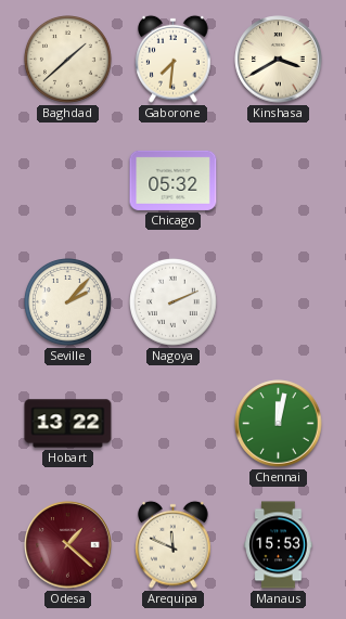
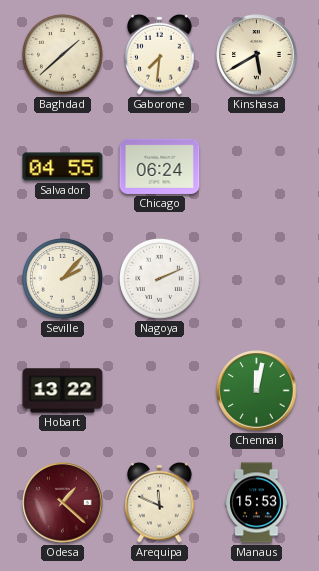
Kinshasa: 3:40 -> 5:40
Salvador: none -> 04:55
Chicago: 05:32 -> 06:24
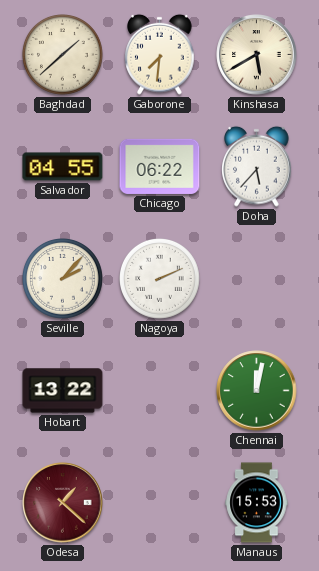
Chicago: 06:24 -> 06:22
Doha: none -> 5:37
Arequipa: 11:49 -> none
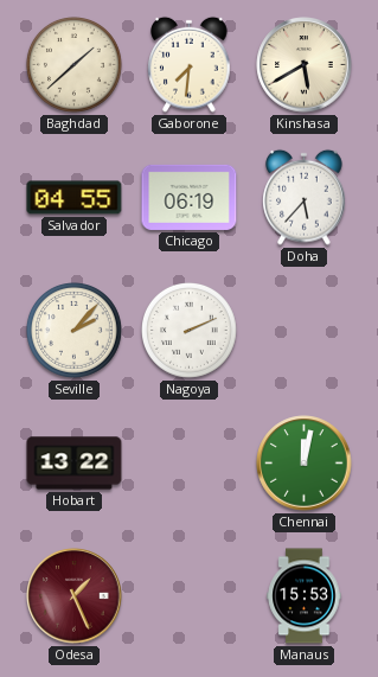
Chicago: 06:22 -> 06:19
Odesa: 1:22 -> 1:26
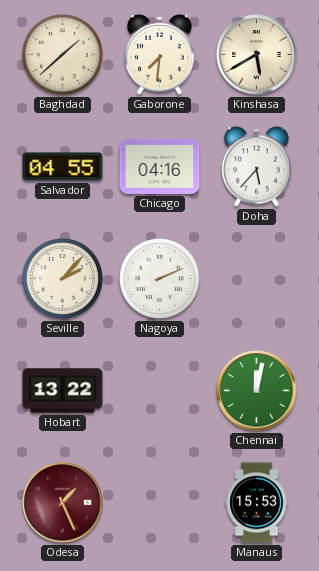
Chicago: 06:19 -> 04:16
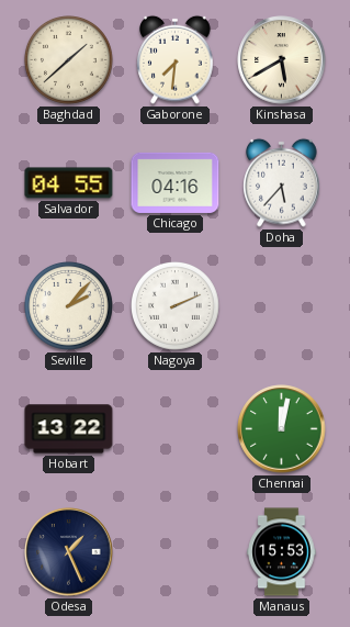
Odesa dial: burgundy -> navy
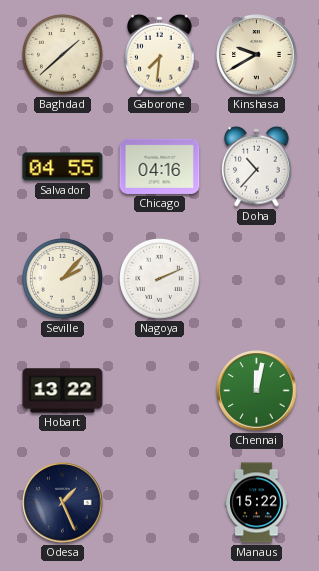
Kinshasa: 5:40 -> 9:40
Doha: 5:37 -> 10:37
Manaus: 15:53 -> 15:22
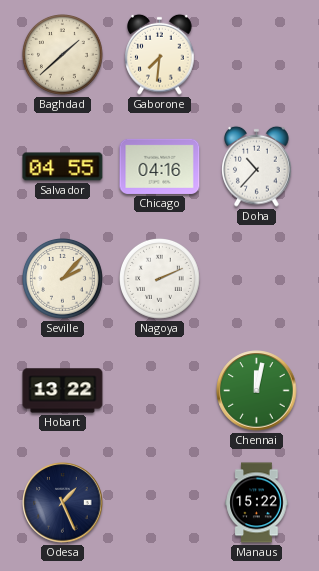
Kinshasa: 9:40 -> none
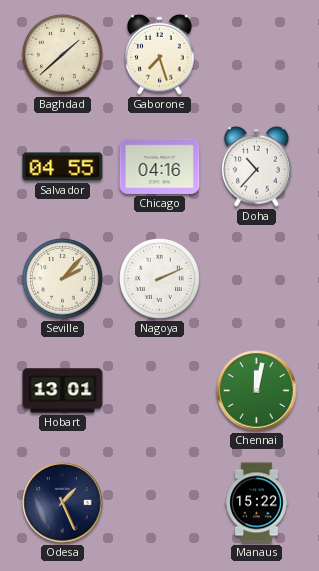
Gaborone: 7:31 -> 7:27
Hobart: 13:22 -> 13:01
